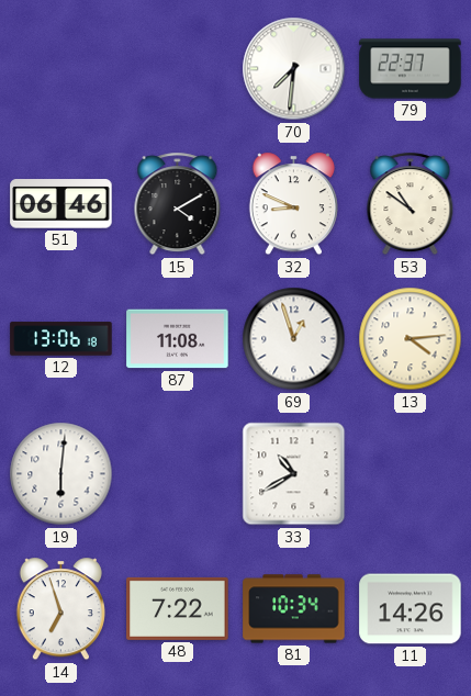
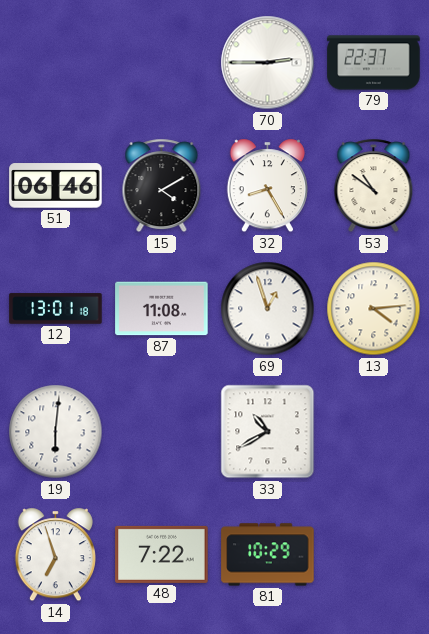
70: 7:31 -> 2:45
32: 8:49 -> 8:25
12: 13:06 -> 13:01
81: 10:34 -> 10:29
11: 14:26 -> none
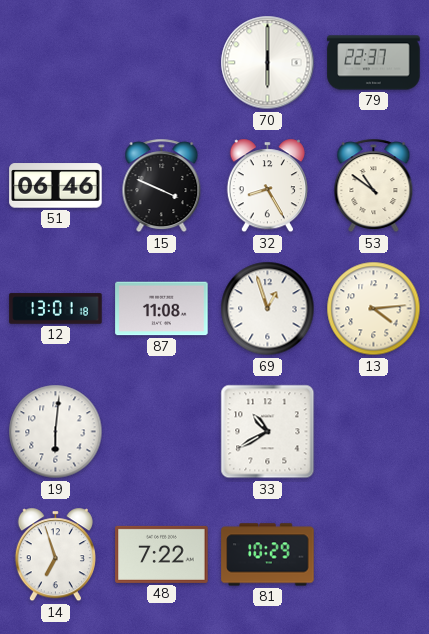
70: 2:45 -> 6:00
15: 4:10 -> 3:49
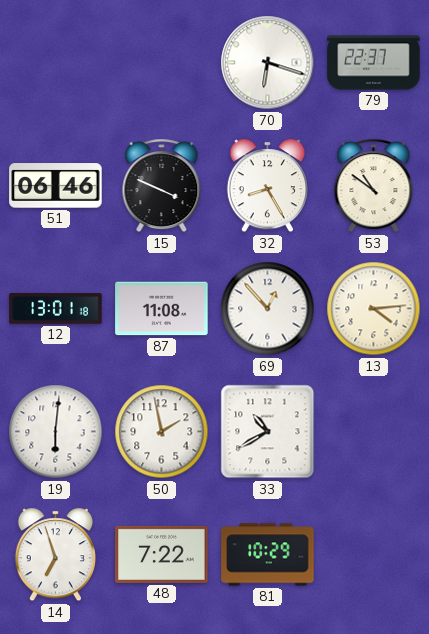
70: 6:00 -> 6:18
69: 12:57 -> 12:53
50: none -> 1:58
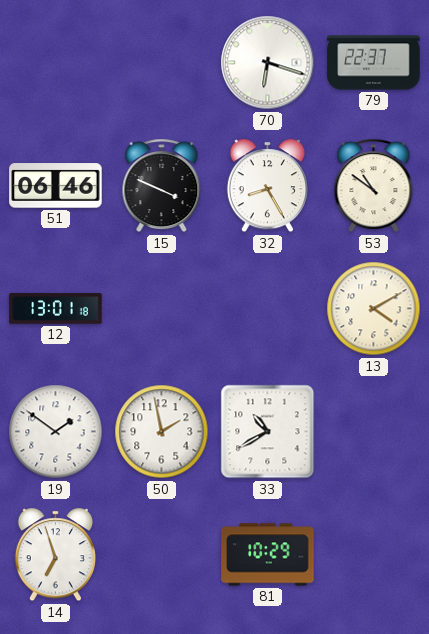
87: 11:08 -> none
69: 12:53 -> none
13: 4:14 -> 4:10
19: 6:01 -> 1:51
48: 7:22 -> none
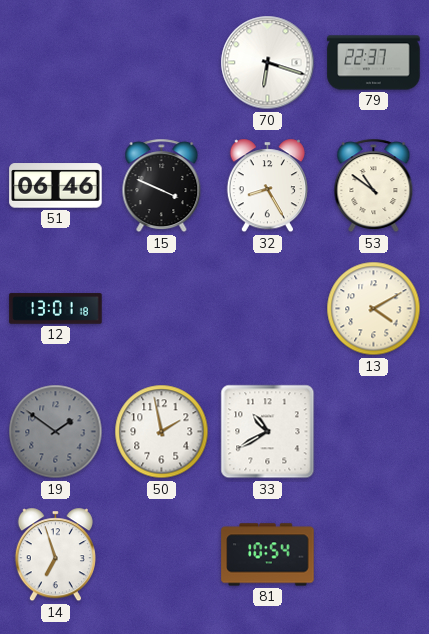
19 dial: white -> grey
81: 10:29 -> 10:54
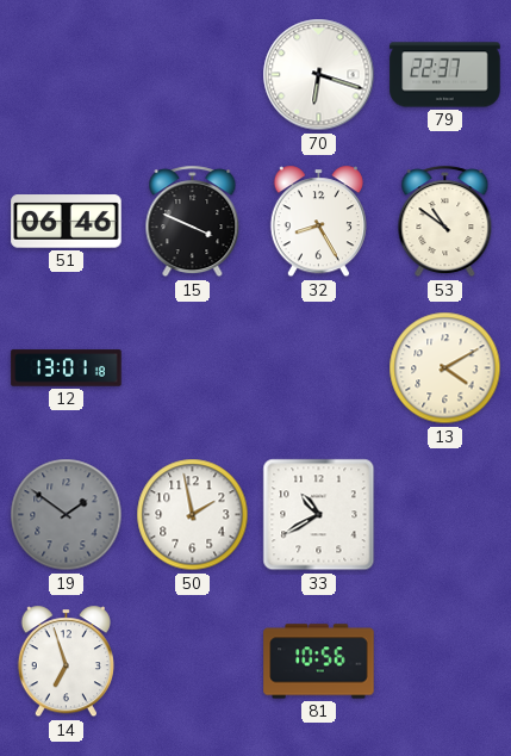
81: 10:54 -> 10:56
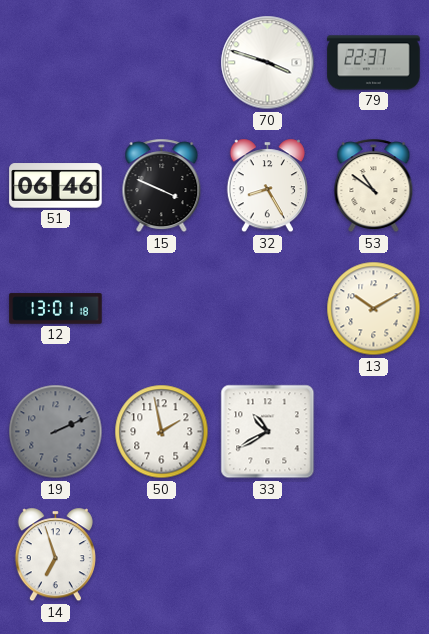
70: 6:18 -> 3:48
13: 4:10 -> 10:10
19: 1:51 -> 2:11
81: 10:56 -> none
